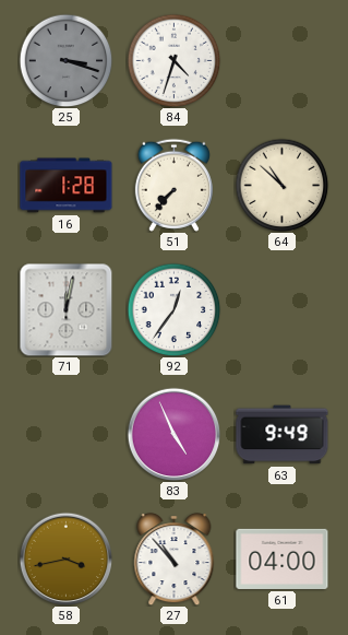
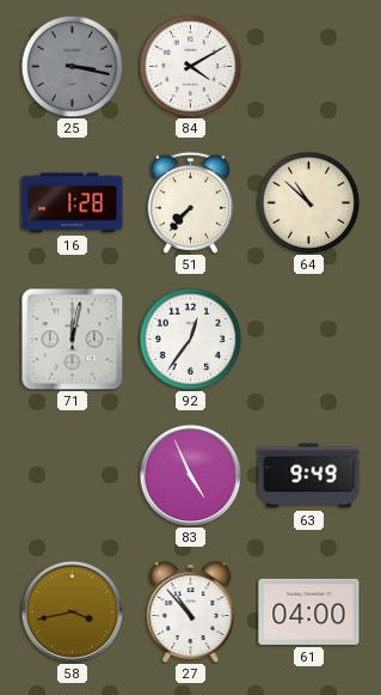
25: 3:18 -> 3:17
84: 4:33 -> 4:10
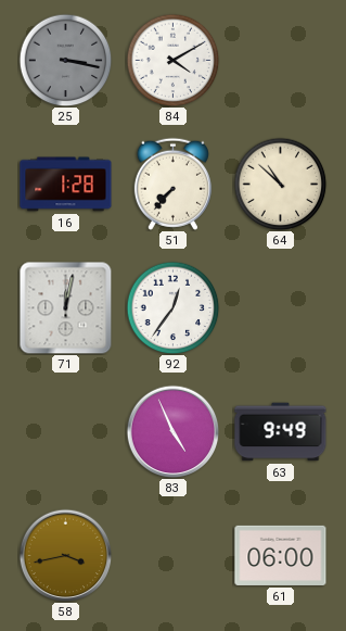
27: 10:53 -> none
61: 04:00 -> 06:00
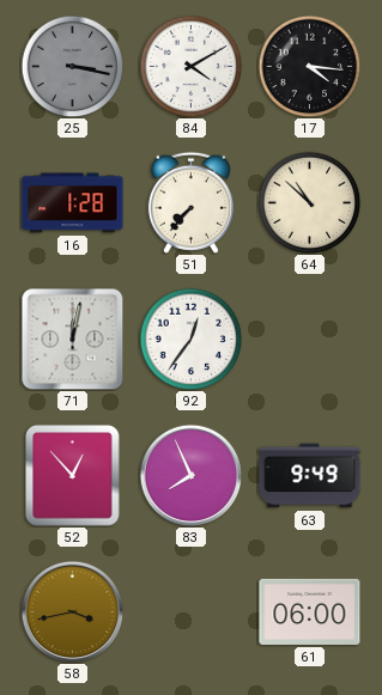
17: none -> 4:16
52: none -> 12:53
83: 4:56 -> 7:56
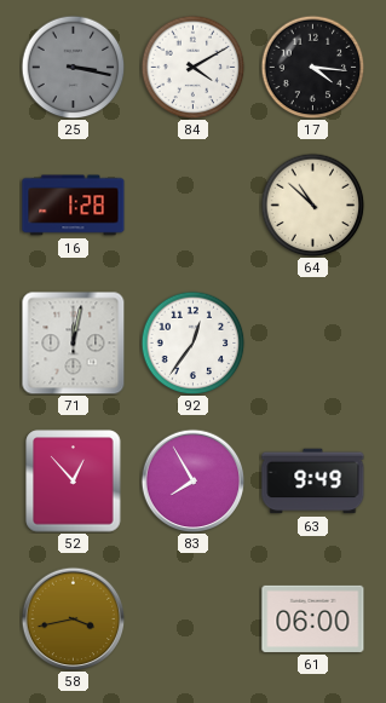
51: 7:37 -> none
83: 7:56 -> 7:55
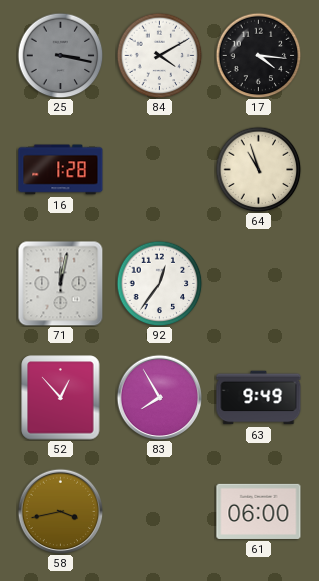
64: 10:52 -> 10:57
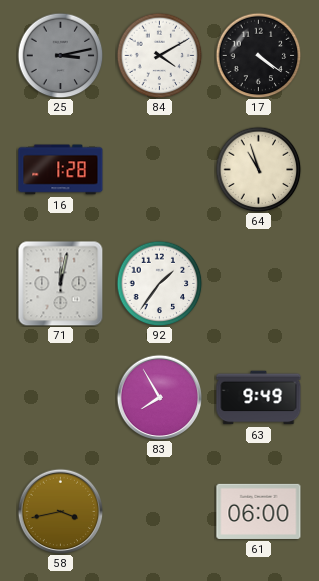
25: 3:17 -> 3:13
17: 4:16 -> 4:21
92: 12:36 -> 1:36
52: 12:53 -> none
